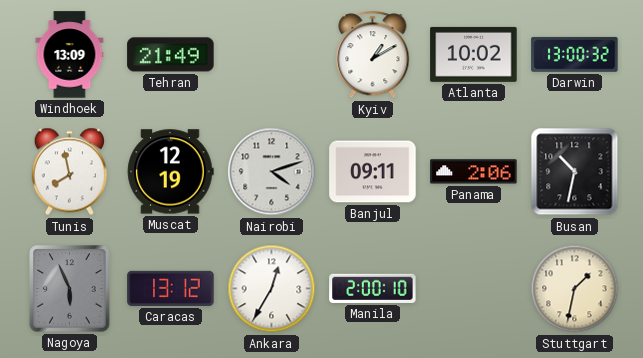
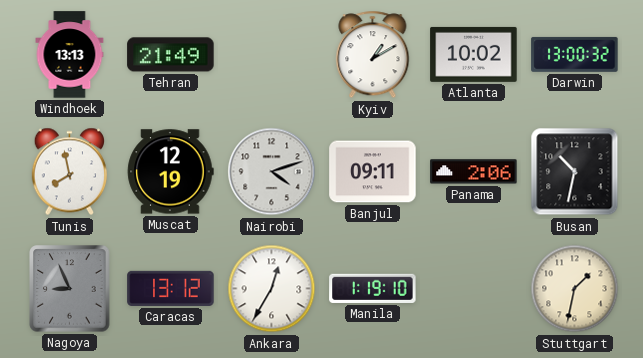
Windhoek: 13:09 -> 13:13
Nagoya: 5:56 -> 8:56
Manila: 2:00 -> 1:19
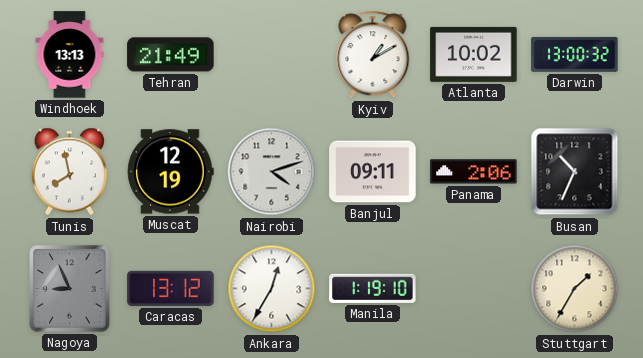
Busan: 10:32 -> 10:34
Stuttgart: 1:32 -> 1:35
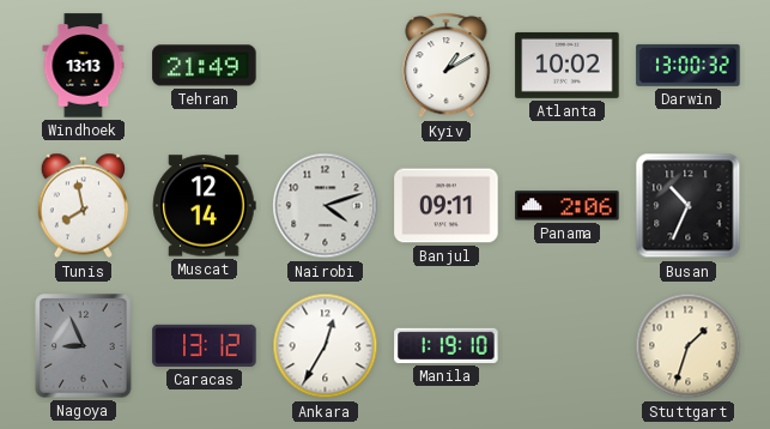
Muscat: 12:19 -> 12:14
Stuttgart: 1:35 -> 1:33
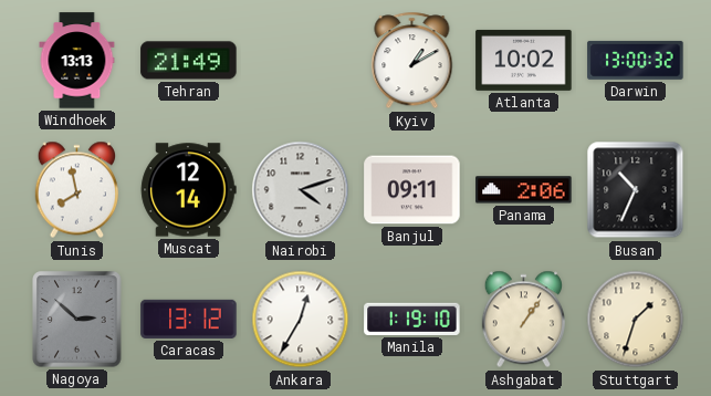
Nagoya: 8:56 -> 2:52
Ashgabat: none -> 1:06
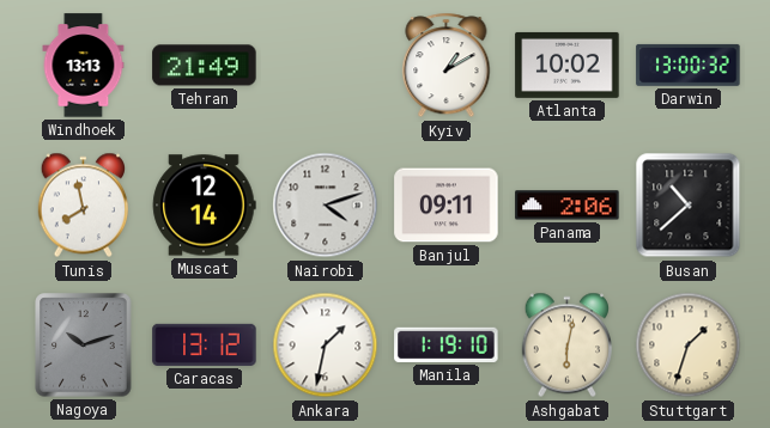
Busan: 10:34 -> 10:38
Nagoya: 2:52 -> 10:12
Ankara: 12:35 -> 1:32
Ashgabat: 1:06 -> 6:02
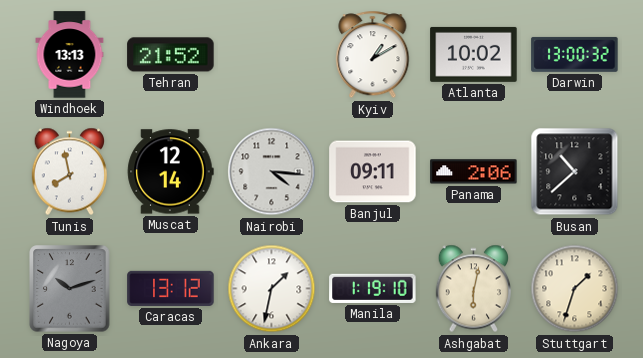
Tehran: 21:49 -> 21:52
Nairobi: 4:12 -> 4:16
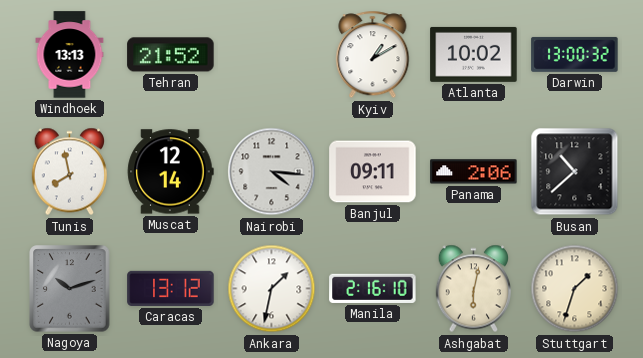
Manila: 1:19 -> 2:16
